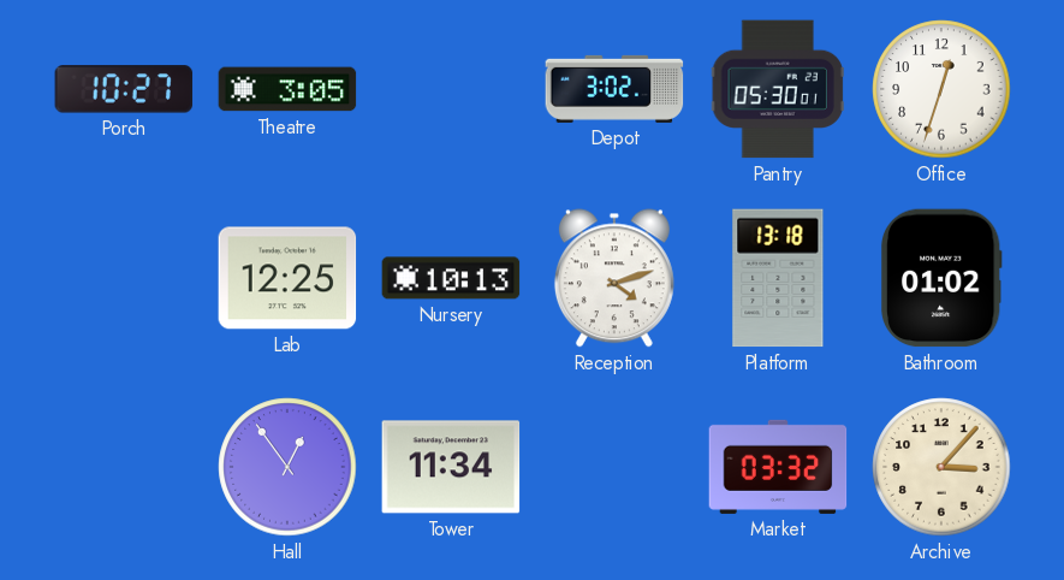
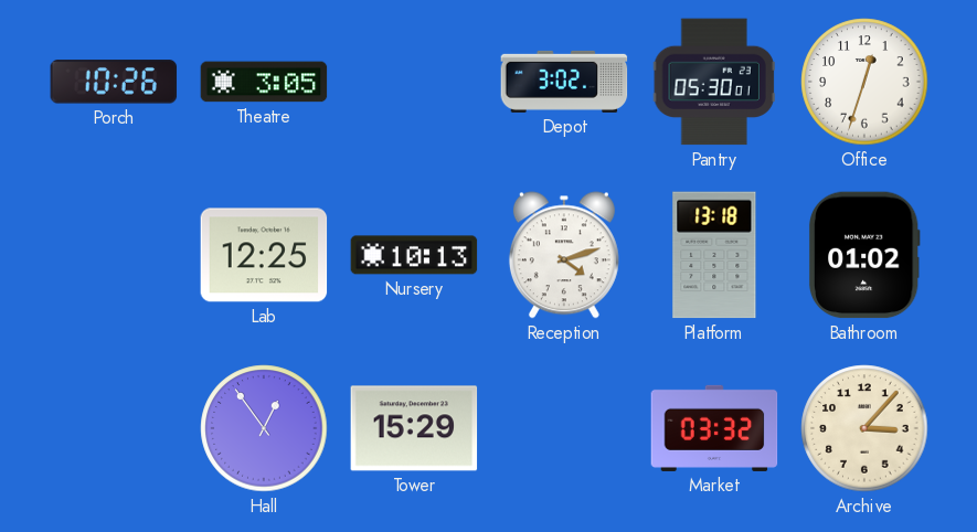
Porch: 10:27 -> 10:26
Tower: 11:34 -> 15:29
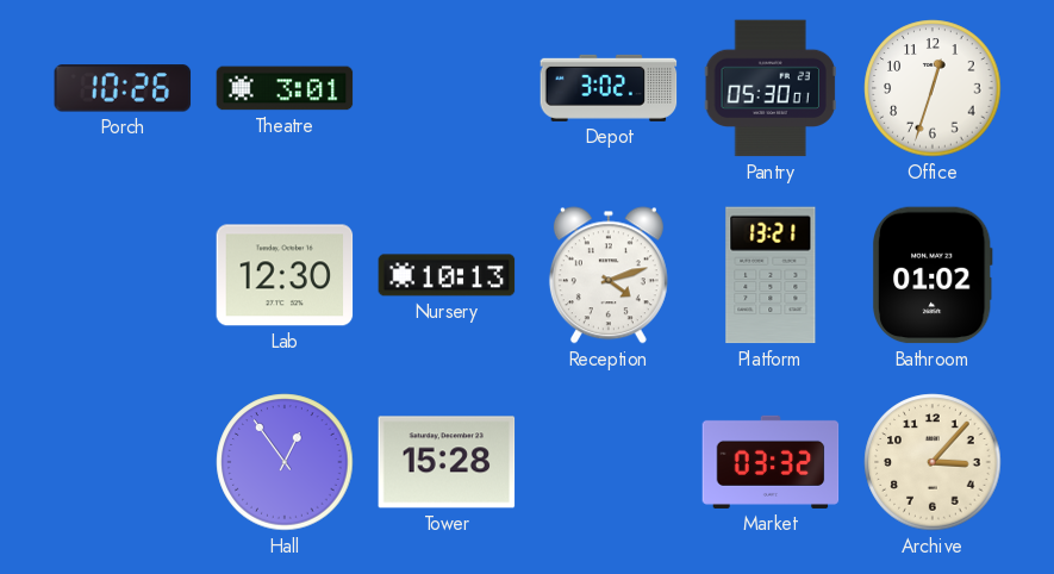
Theatre: 3:05 -> 3:01
Lab: 12:25 -> 12:30
Platform: 13:18 -> 13:21
Tower: 15:29 -> 15:28
